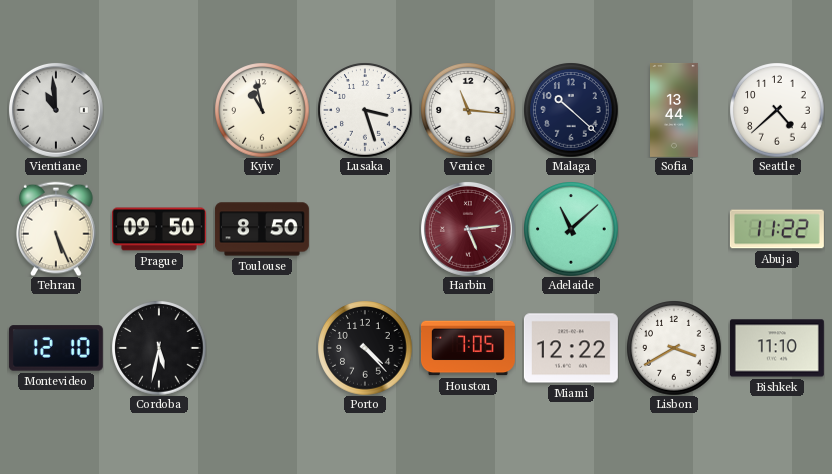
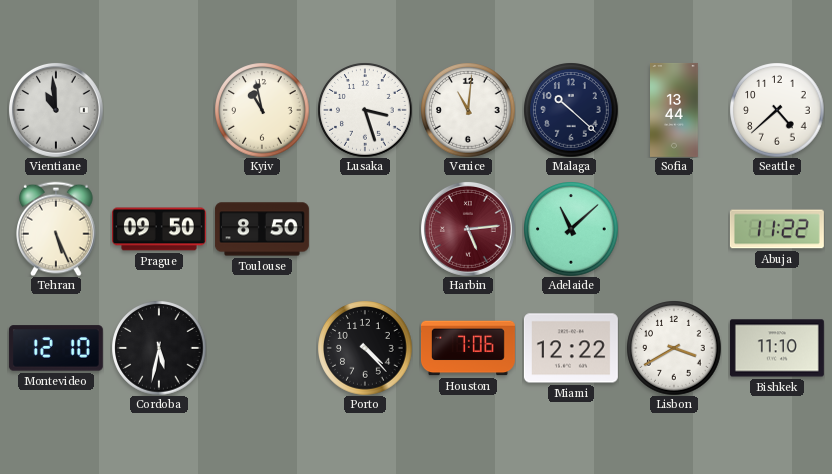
Venice: 11:16 -> 11:01
Houston: 7:05 -> 7:06
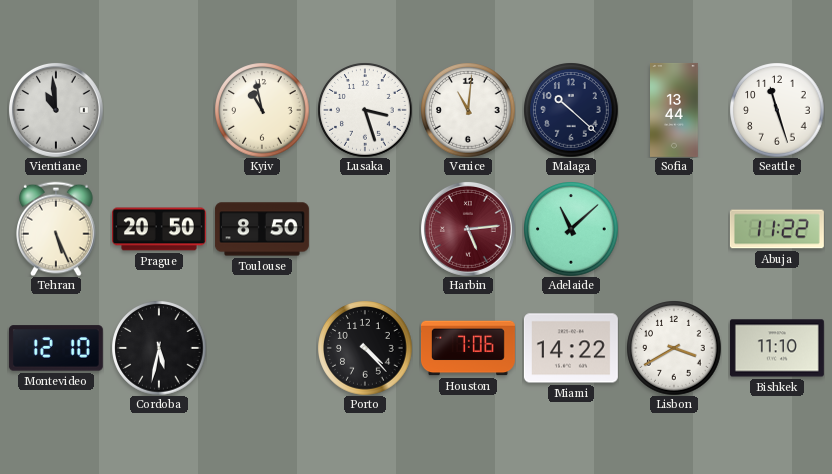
Seattle: 4:38 -> 11:27
Prague: 09:50 -> 20:50
Miami: 12:22 -> 14:22
